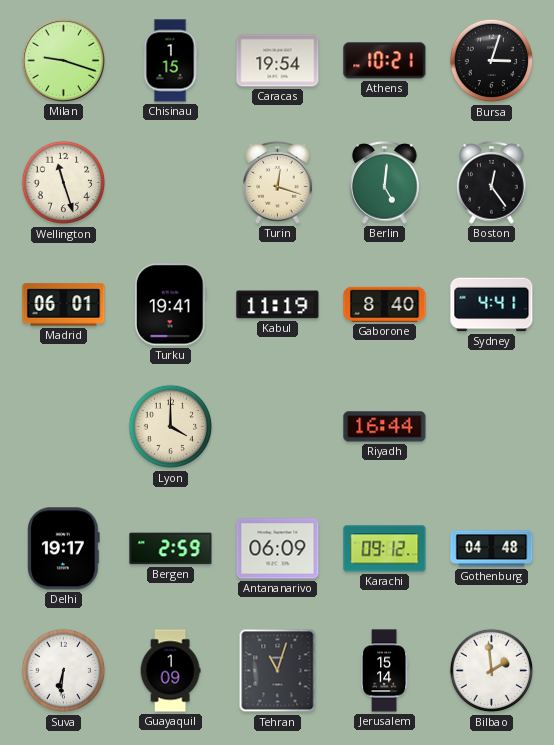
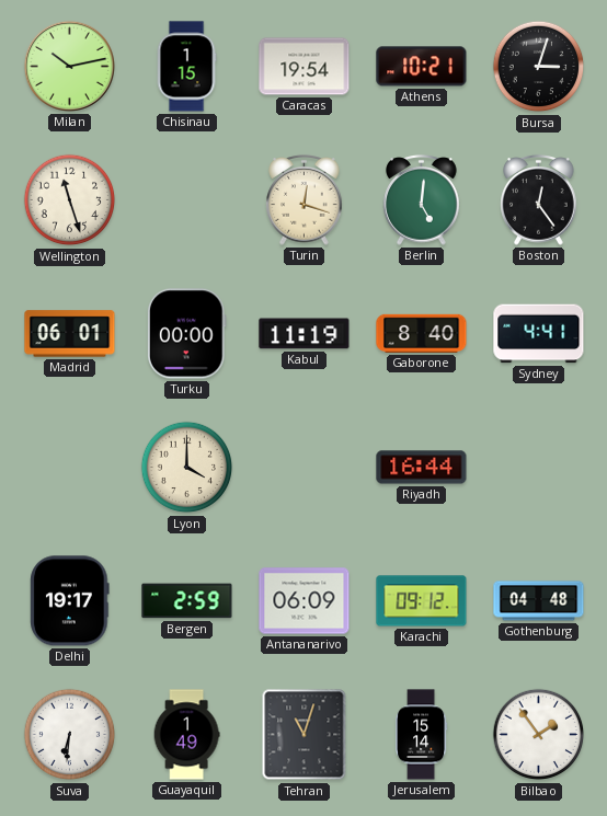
Milan: 9:18 -> 10:13
Turku: 19:41 -> 00:00
Guayaquil: 1:09 -> 1:49
Bilbao: 1:59 -> 1:54
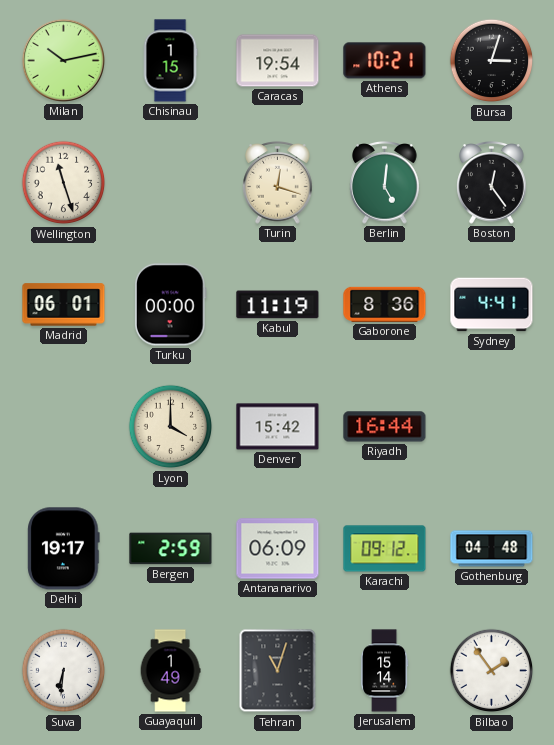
Gaborone: 8:40 -> 8:36
Denver: none -> 15:42
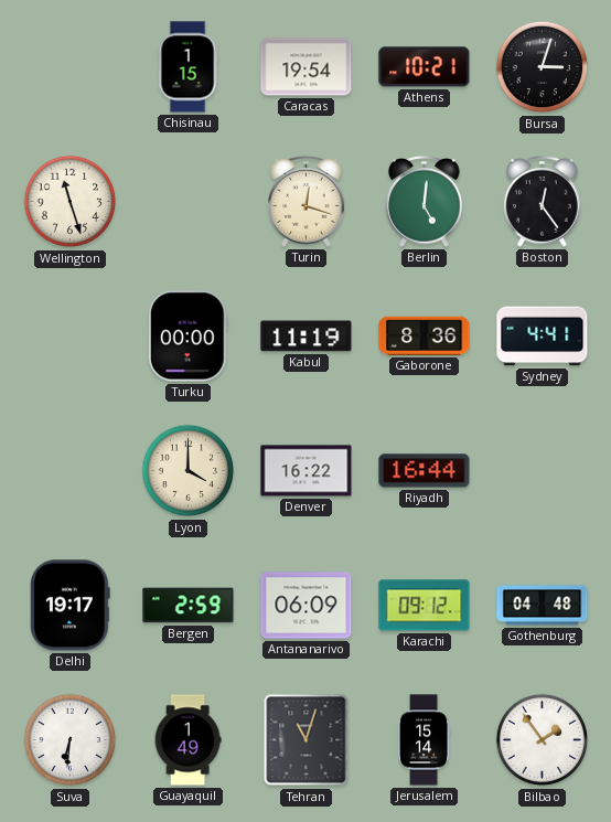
Milan: 10:13 -> none
Madrid: 06:01 -> none
Denver: 15:42 -> 16:22
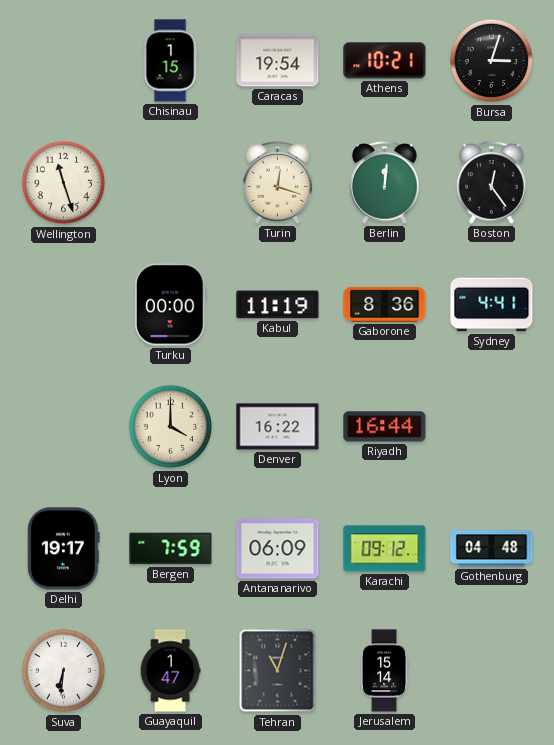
Berlin: 5:01 -> 12:01
Bergen: 2:59 -> 7:59
Guayaquil: 1:49 -> 1:47
Bilbao: 1:54 -> none
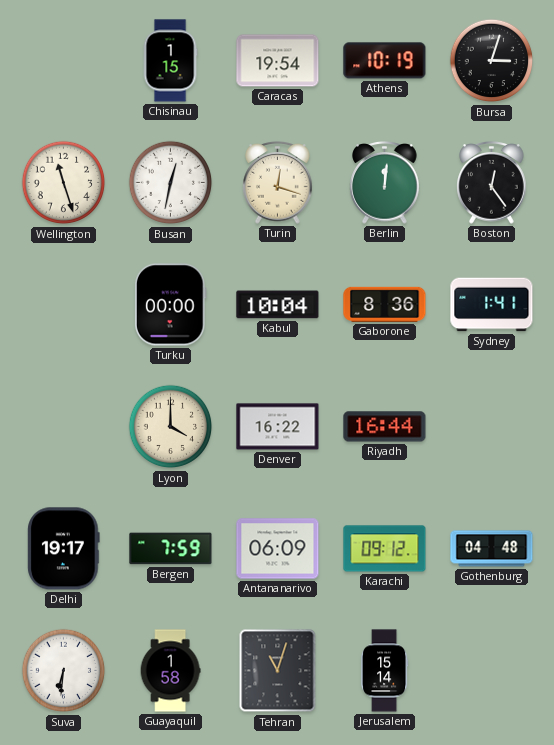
Athens: 10:21 -> 10:19
Busan: none -> 12:32
Kabul: 11:19 -> 10:04
Sydney: 4:41 -> 1:41
Guayaquil: 1:47 -> 1:58
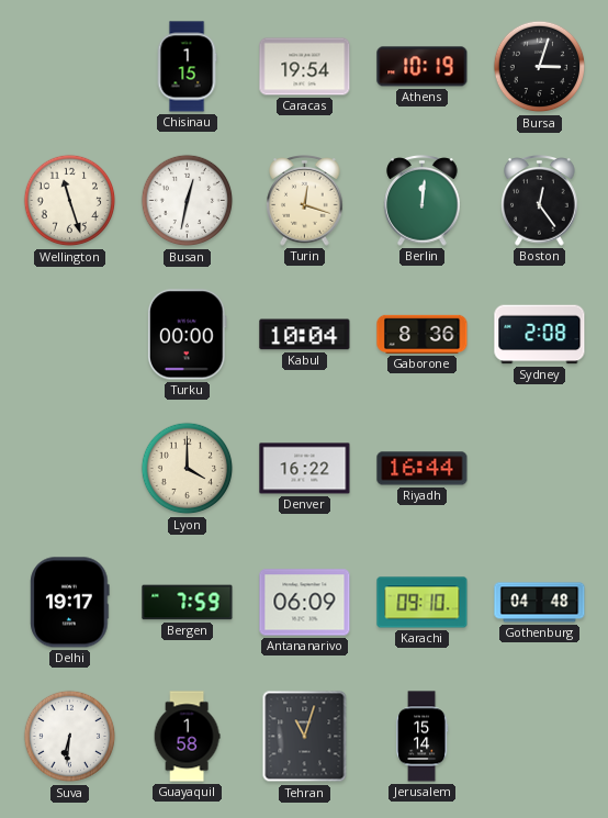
Sydney: 1:41 -> 2:08
Karachi: 09:12 -> 09:10
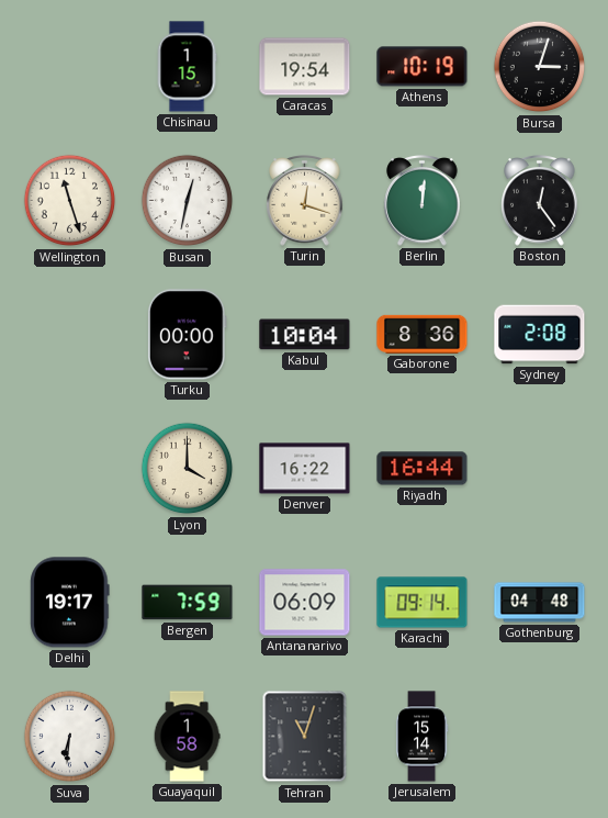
Karachi: 09:10 -> 09:14
